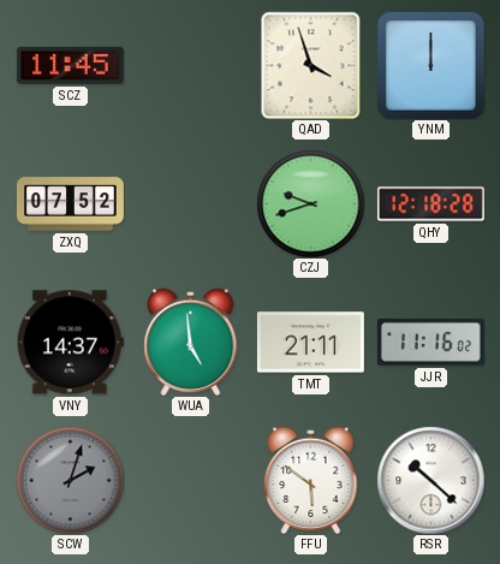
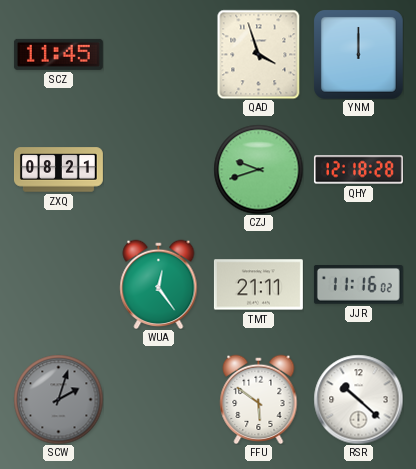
ZXQ: 07:52 -> 08:21
VNY: 14:37 -> none
WUA: 4:59 -> 12:24
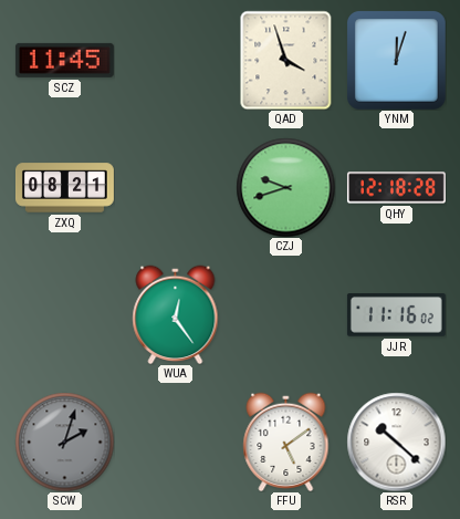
YNM: 12:00 -> 12:03
TMT: 21:11 -> none
FFU: 5:51 -> 5:09
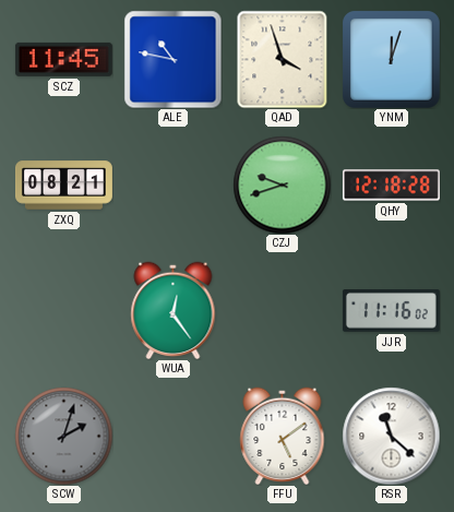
ALE: none -> 10:47
RSR: 10:22 -> 11:22
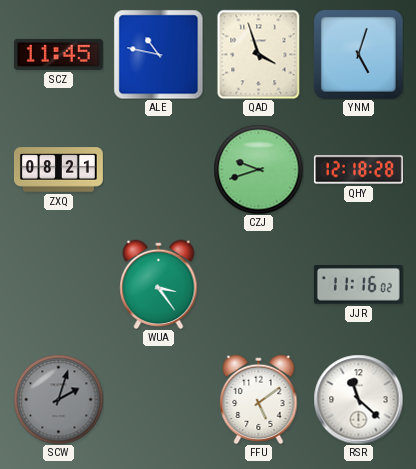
YNM: 12:03 -> 5:03
WUA: 12:24 -> 3:24
